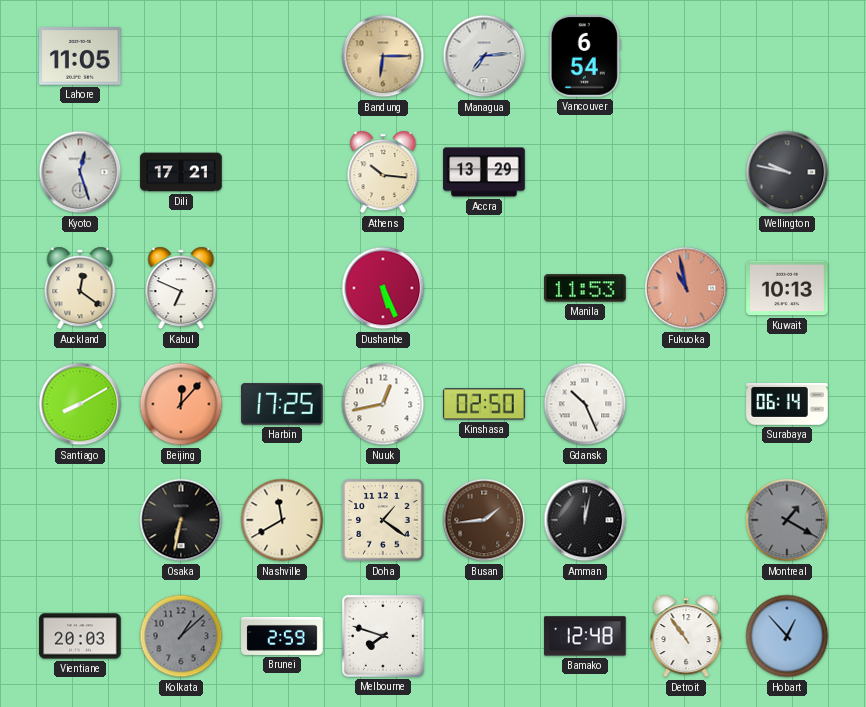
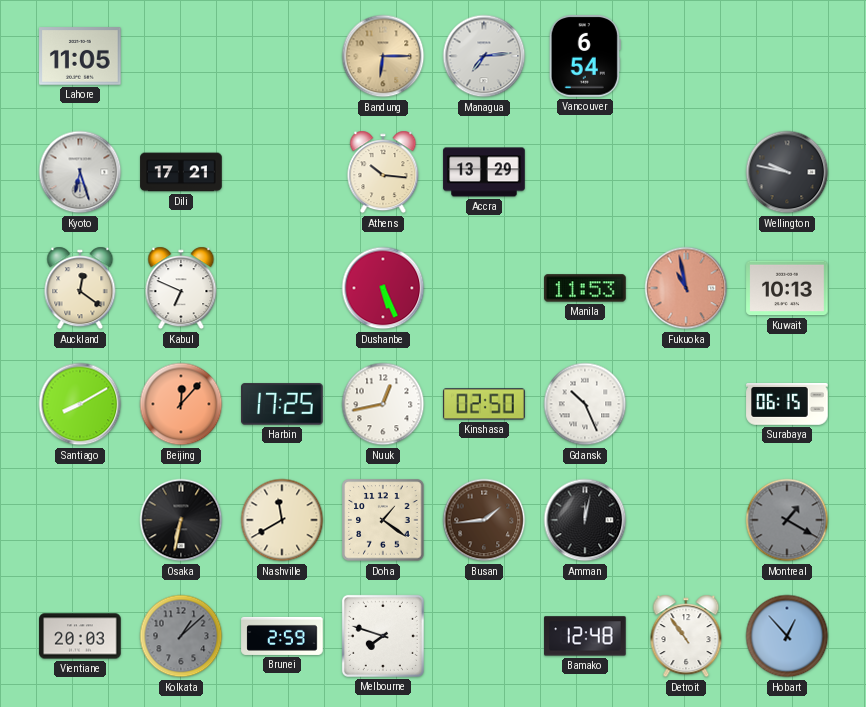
Kyoto: 12:27 -> 6:27
Surabaya: 06:14 -> 06:15
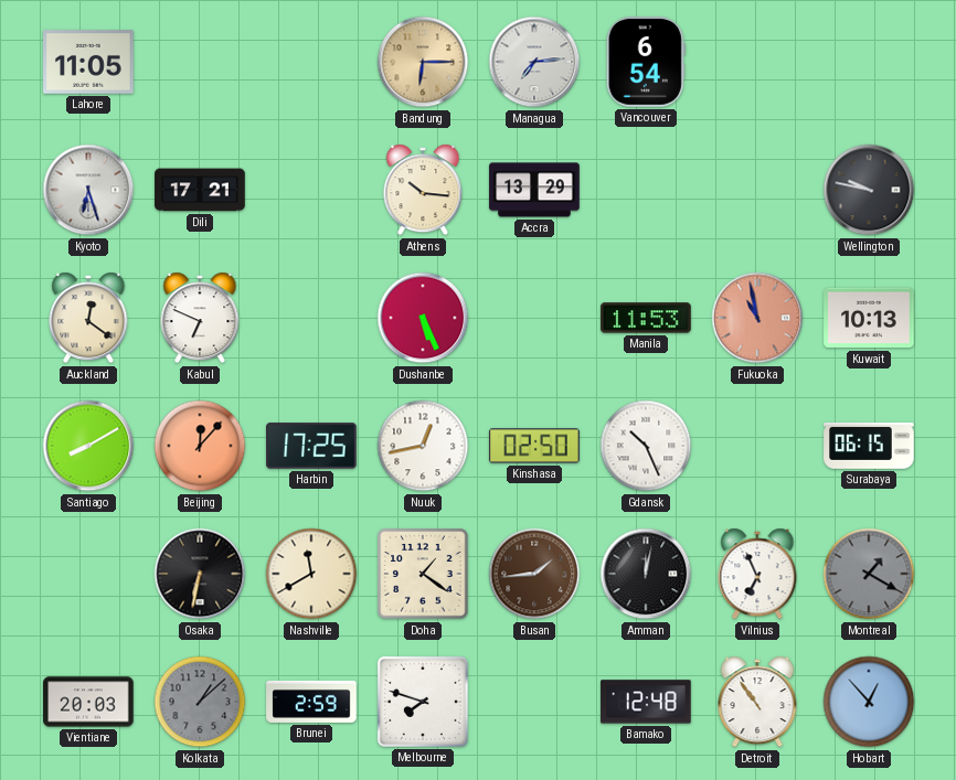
Vilnius: none -> 6:56
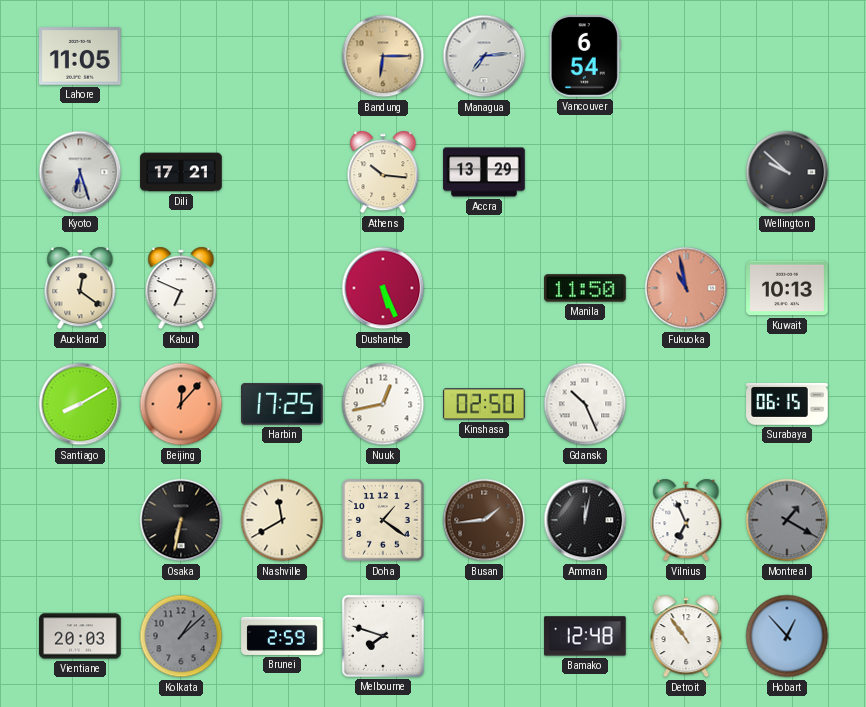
Wellington: 9:47 -> 9:52
Manila: 11:53 -> 11:50
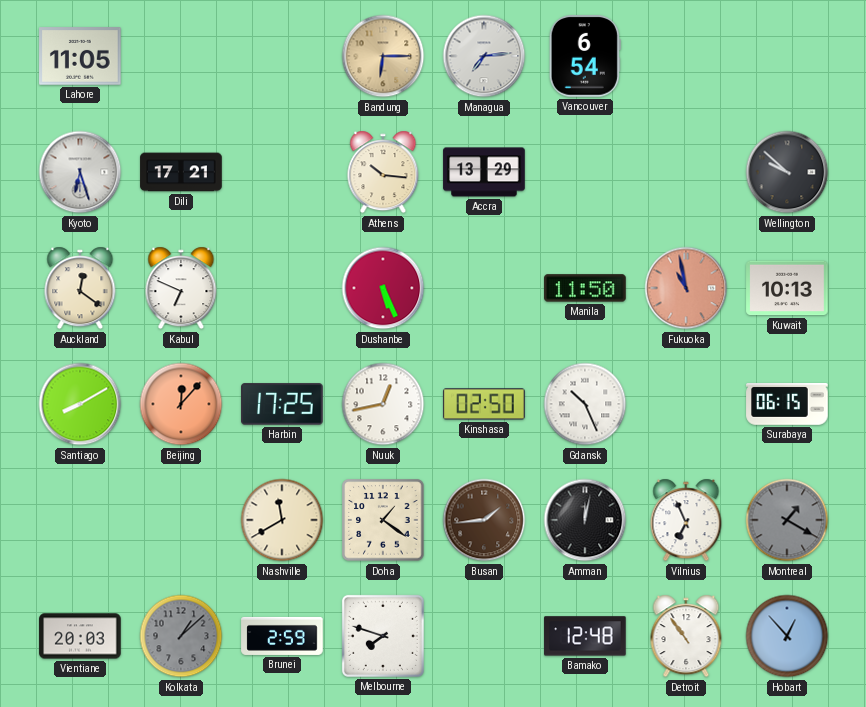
Osaka: 6:32 -> none
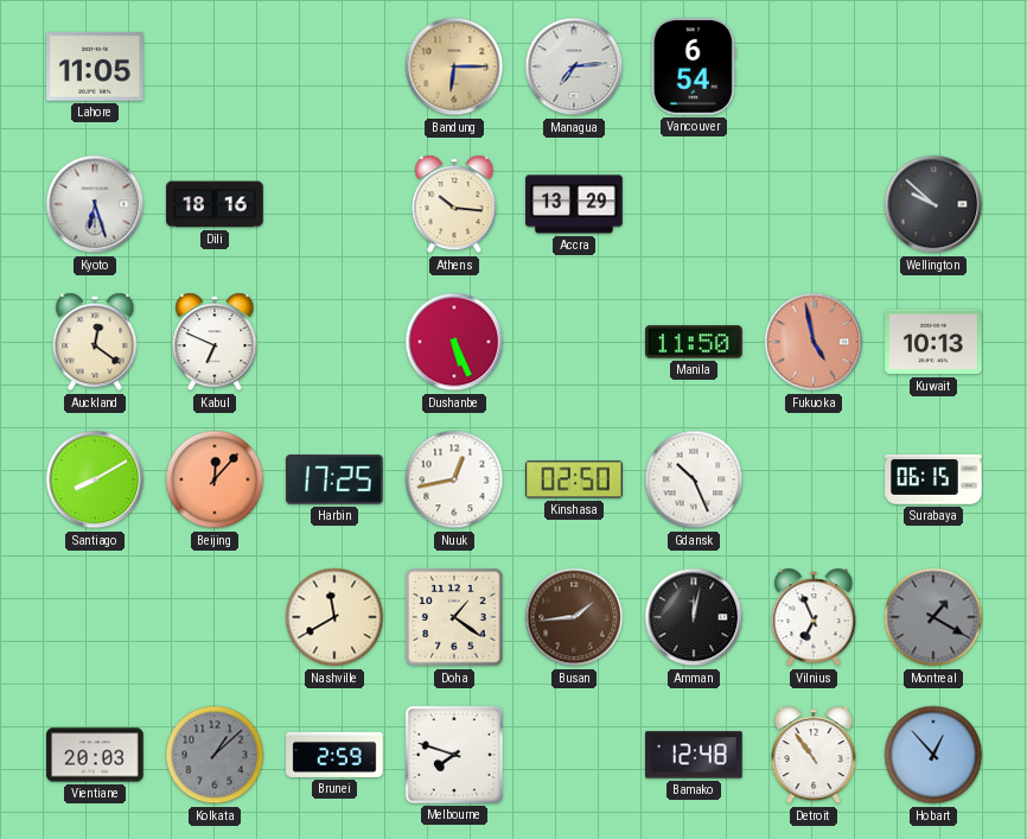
Dili: 17:21 -> 18:16
Fukuoka: 10:58 -> 4:58
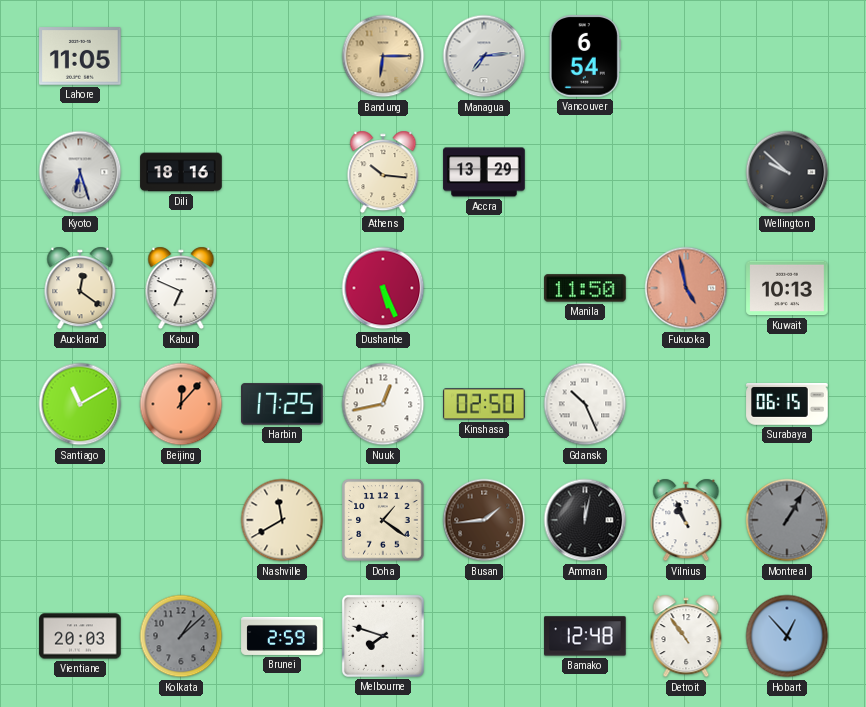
Santiago: 8:10 -> 11:10
Vilnius: 6:56 -> 10:56
Montreal: 1:20 -> 1:05
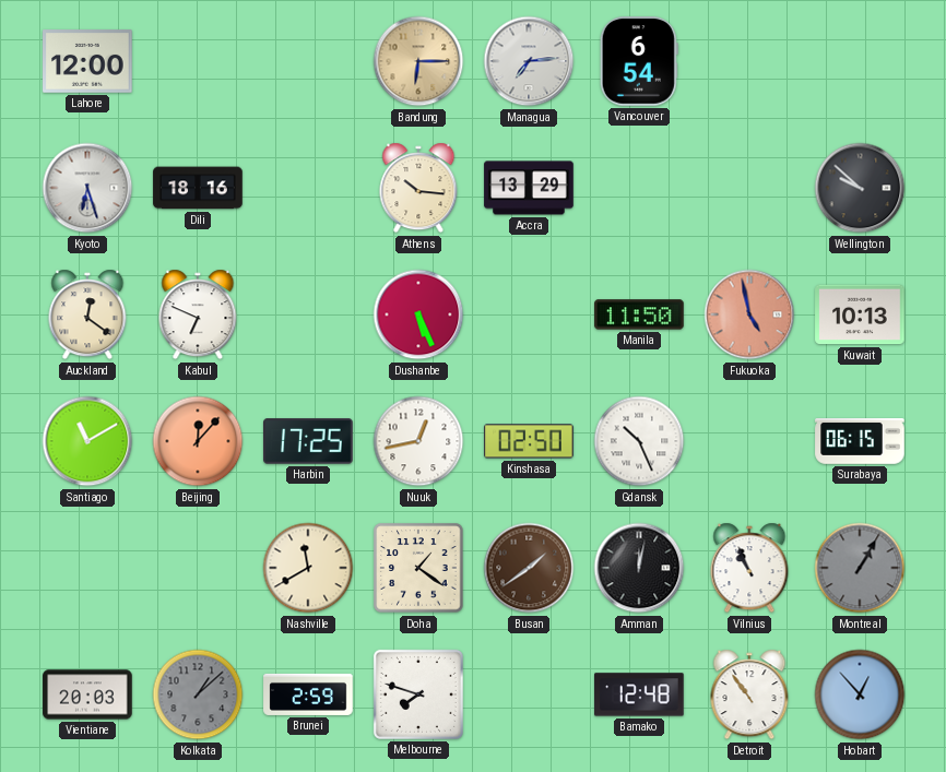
Lahore: 11:05 -> 12:00
Busan: 1:44 -> 1:39
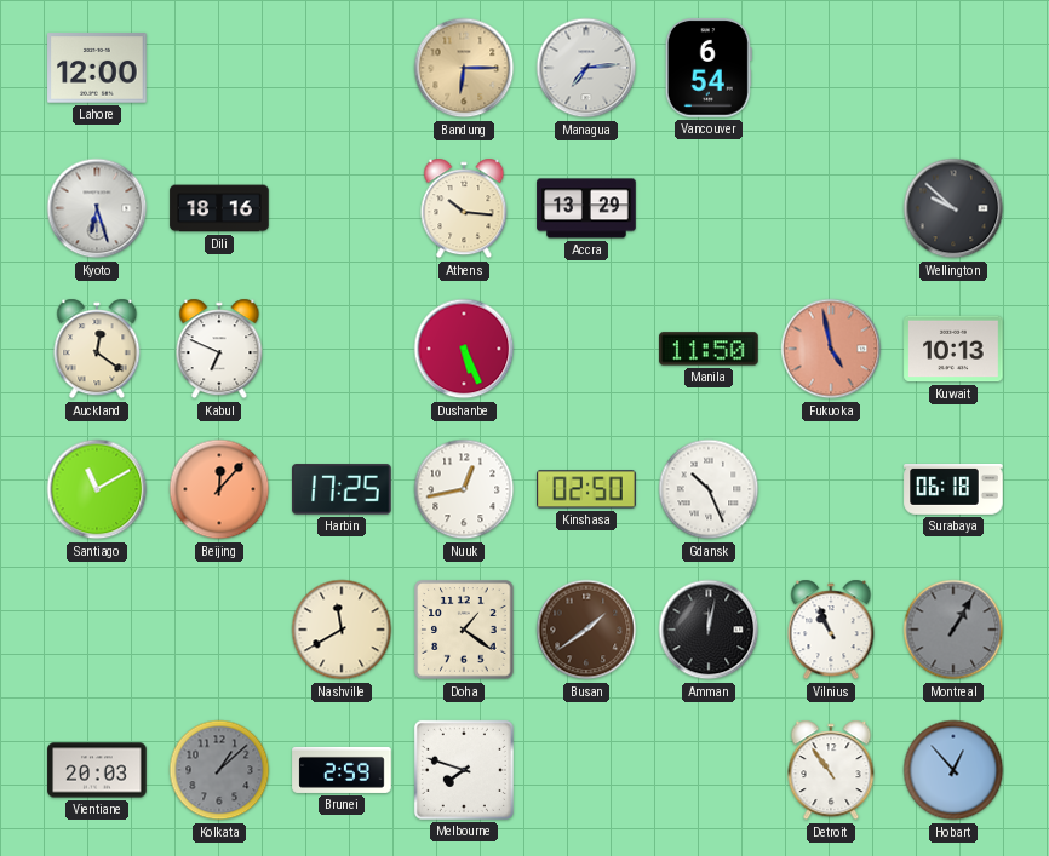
Surabaya: 06:15 -> 06:18
Bamako: 12:48 -> none
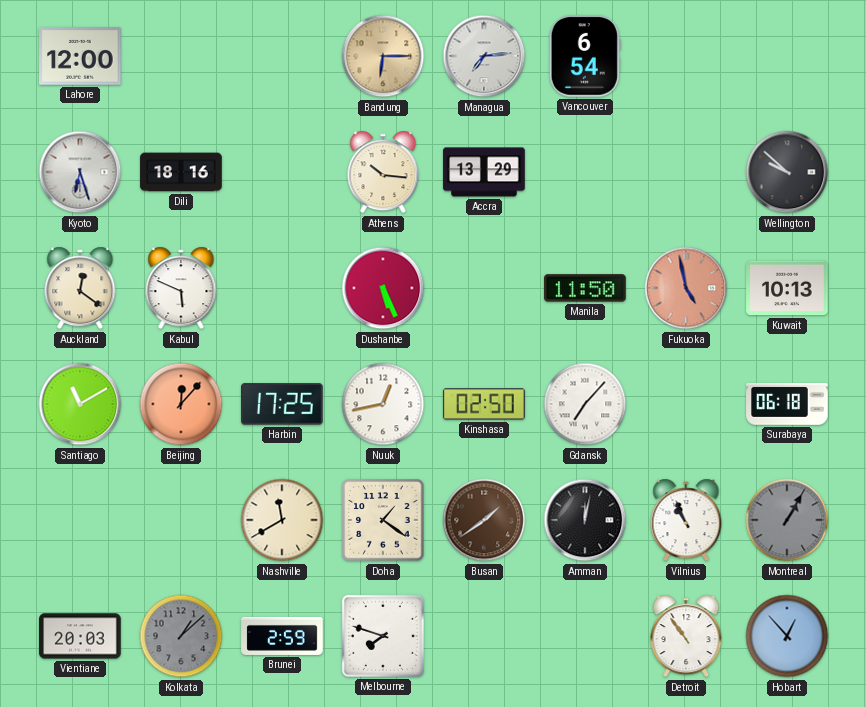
Kabul: 6:49 -> 5:49
Gdansk: 10:26 -> 7:07
